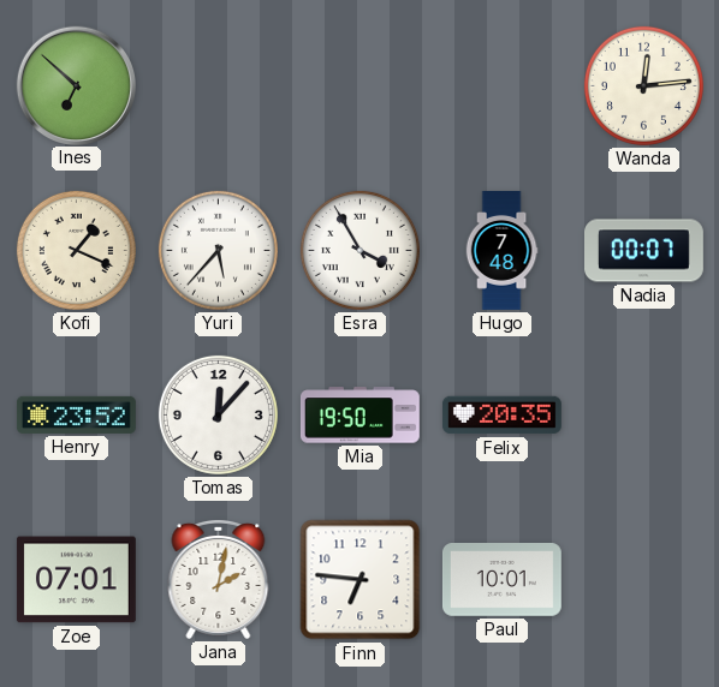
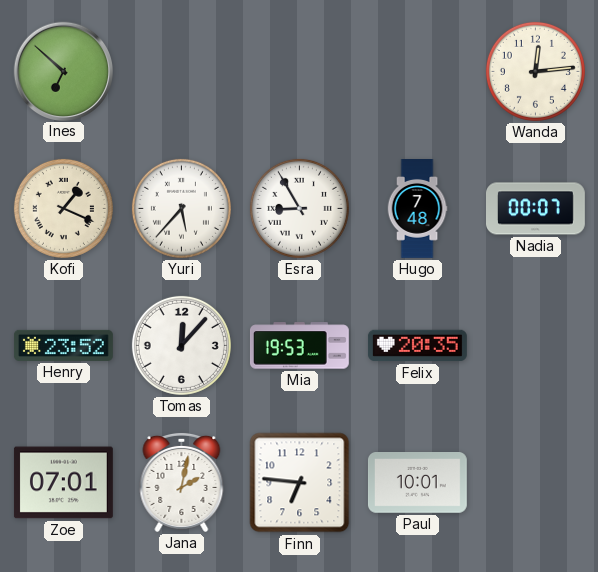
Esra: 3:55 -> 8:55
Mia: 19:50 -> 19:53
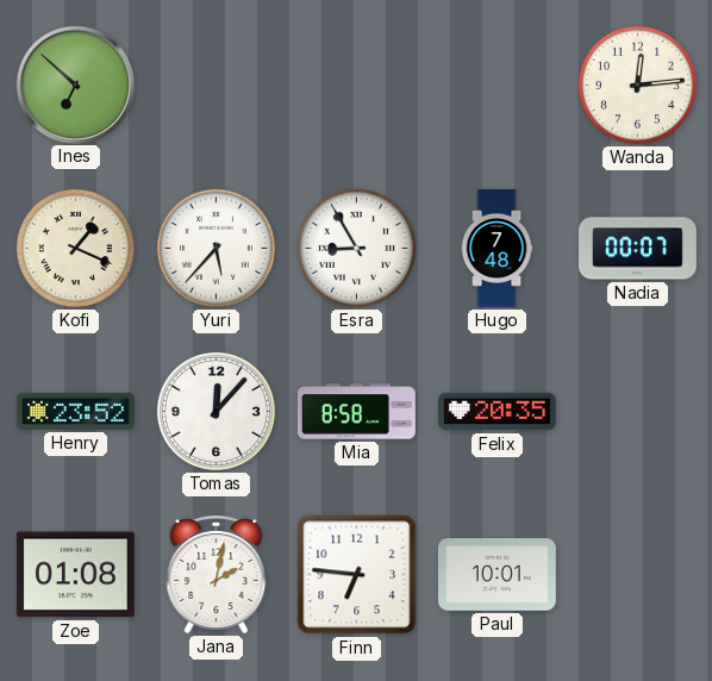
Mia: 19:53 -> 8:58
Zoe: 07:01 -> 01:08
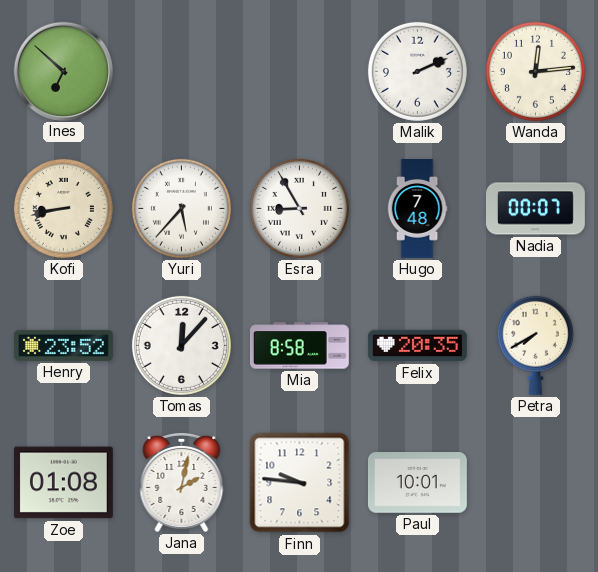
Malik: none -> 2:11
Kofi: 1:19 -> 8:43
Petra: none -> 7:40
Finn: 6:46 -> 9:46
